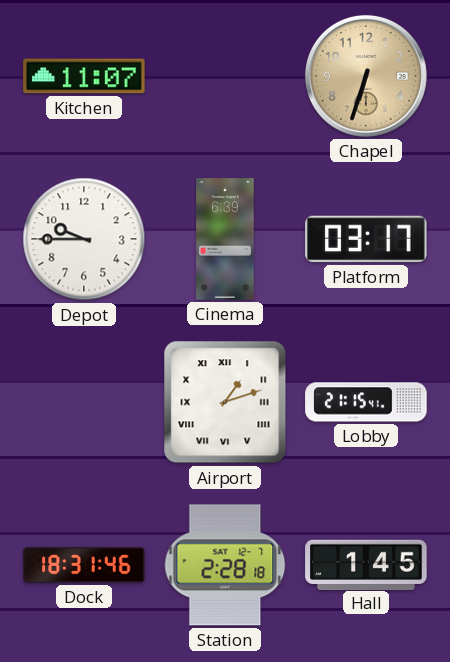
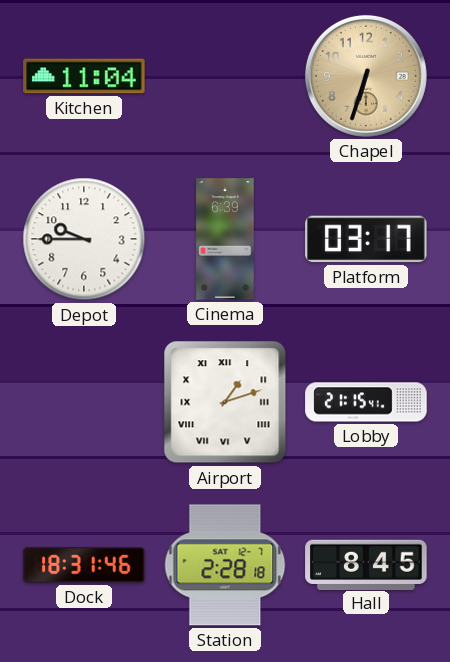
Kitchen: 11:07 -> 11:04
Hall: 1:45 -> 8:45
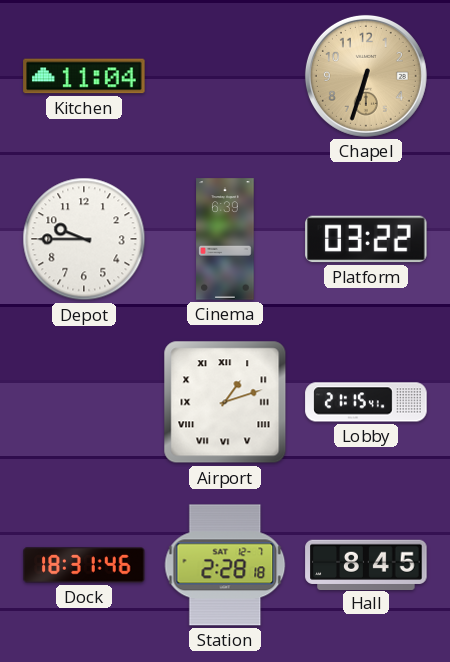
Platform: 03:17 -> 03:22
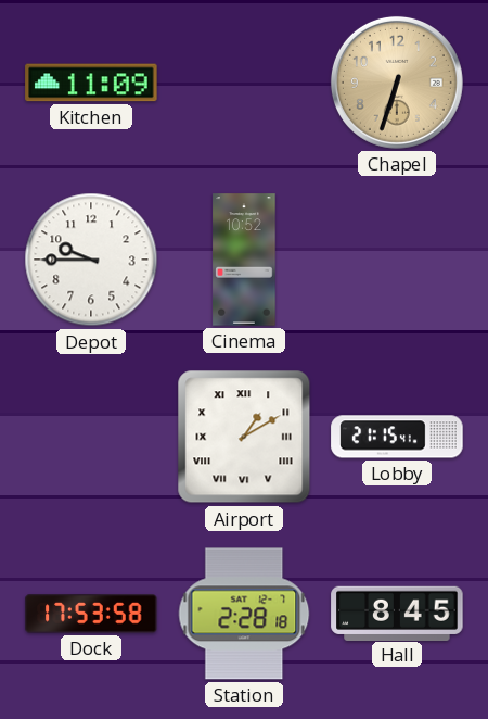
Kitchen: 11:04 -> 11:09
Cinema: 6:39 -> 10:52
Platform: 03:22 -> none
Airport: 1:12 -> 1:10
Dock: 18:31 -> 17:53
